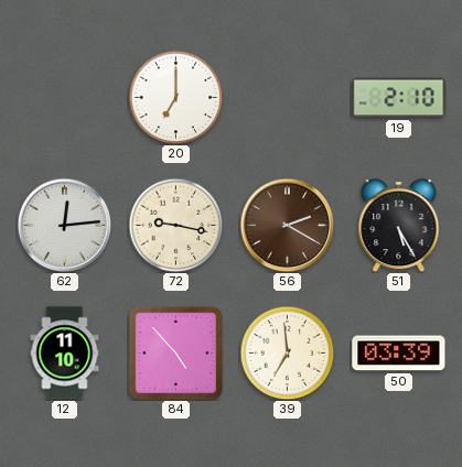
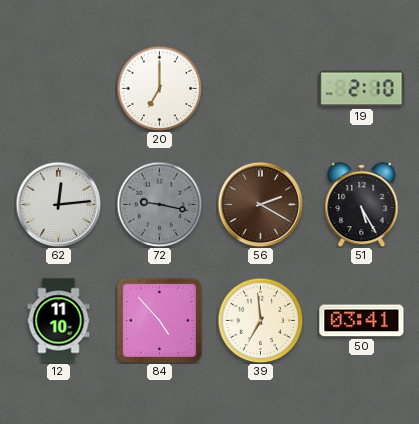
72 dial: cream -> grey
50: 03:39 -> 03:41
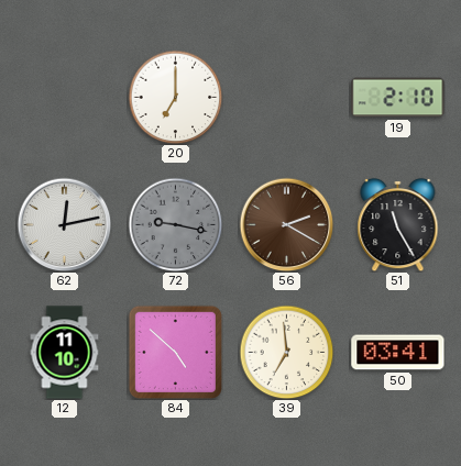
62: 12:14 -> 12:13
51: 5:25 -> 11:25
84: 4:53 -> 4:52
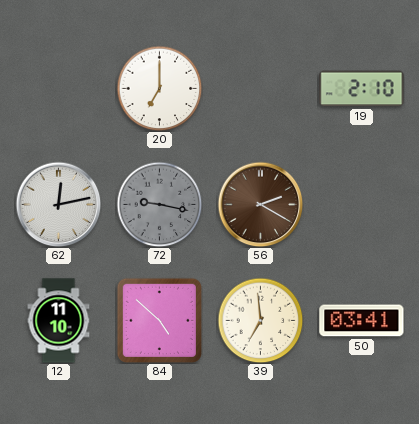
51: 11:25 -> none
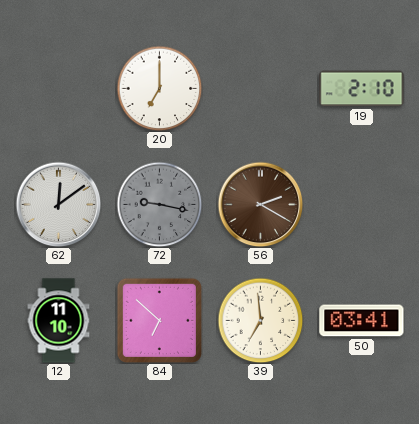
62: 12:13 -> 12:09
84: 4:52 -> 6:52
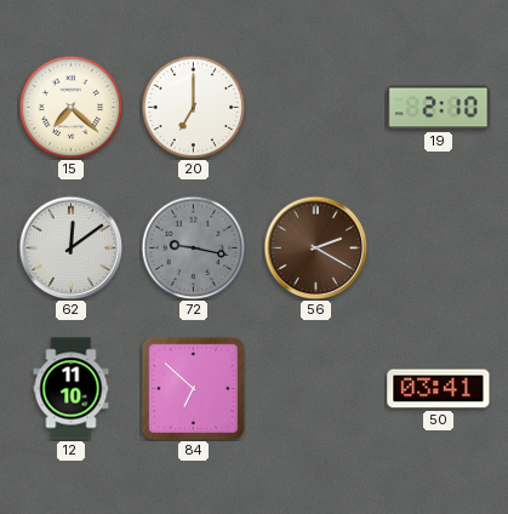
15: none -> 7:22
39: 6:59 -> none
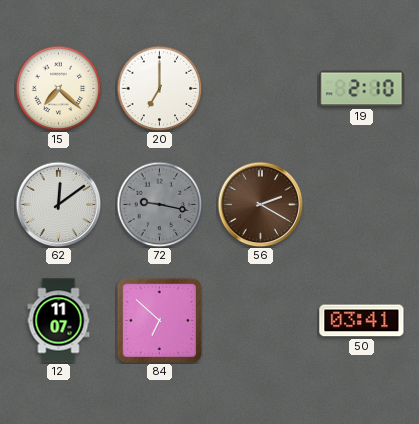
12: 11:10 -> 11:07
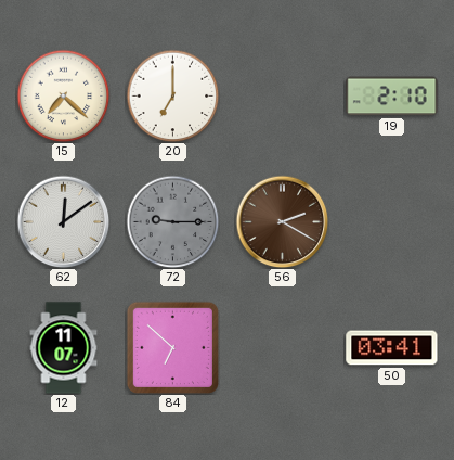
72: 9:17 -> 9:15
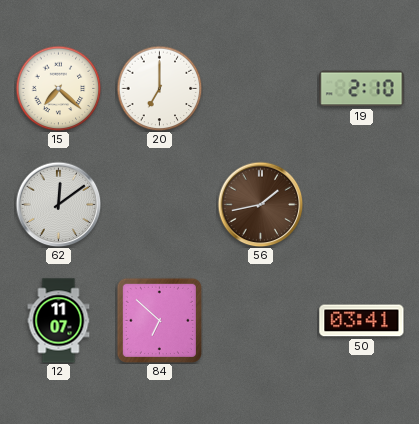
72: 9:15 -> none
56: 2:20 -> 1:43
